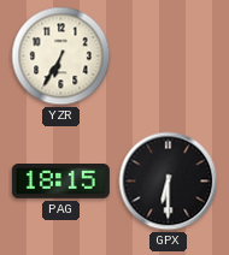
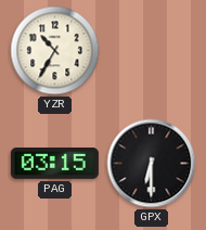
YZR: 6:35 -> 10:35
PAG: 18:15 -> 03:15
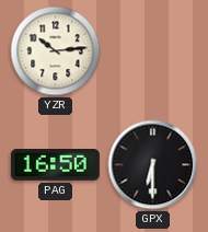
YZR: 10:35 -> 10:14
PAG: 03:15 -> 16:50
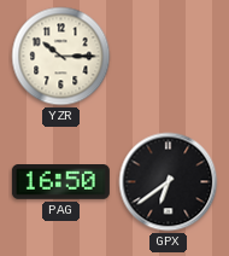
YZR: 10:14 -> 10:15
GPX: 6:30 -> 6:39
